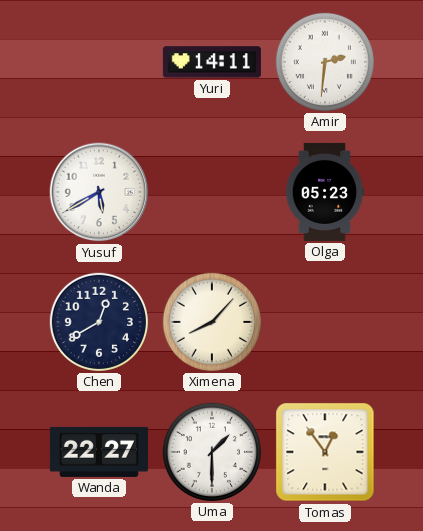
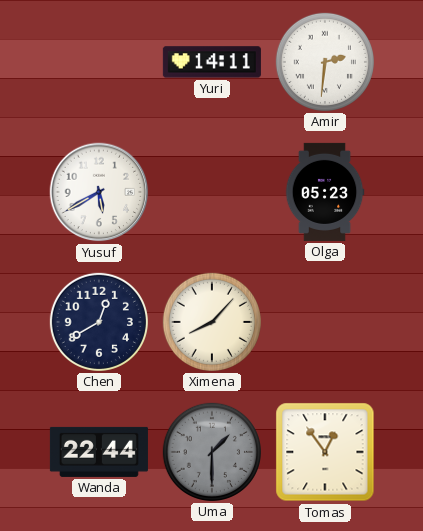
Wanda: 22:27 -> 22:44
Uma dial: white -> grey
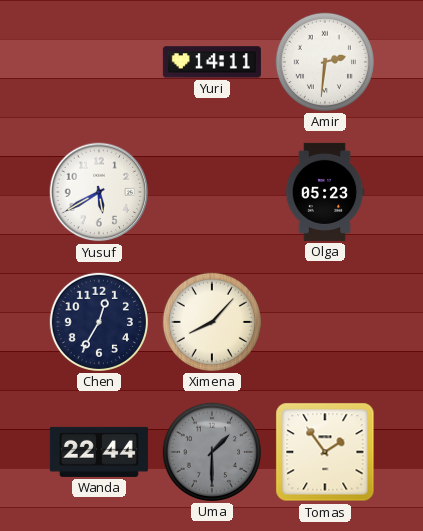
Chen: 12:40 -> 12:35
Tomas: 12:54 -> 1:54
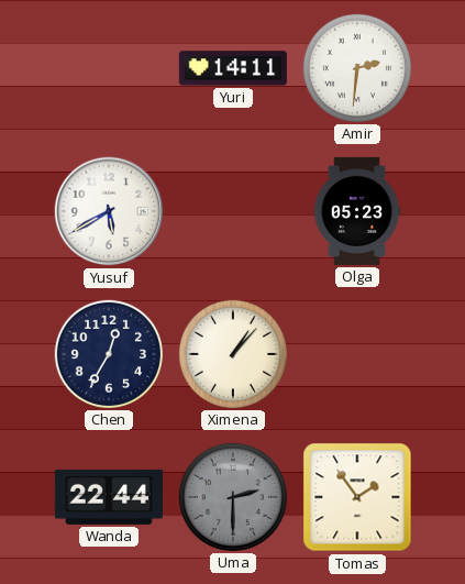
Ximena: 8:07 -> 1:07
Uma: 1:30 -> 2:30
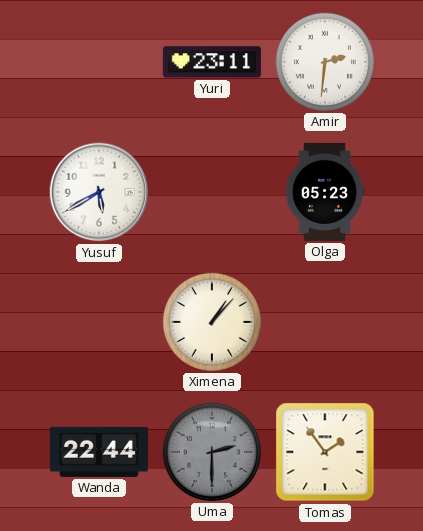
Yuri: 14:11 -> 23:11
Chen: 12:35 -> none
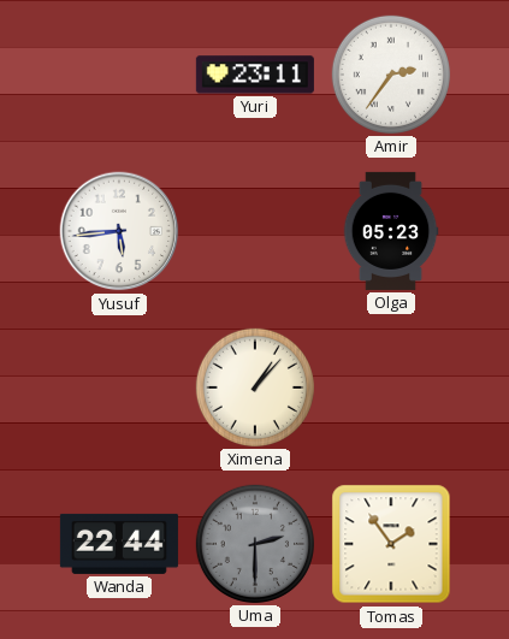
Amir: 2:31 -> 2:36
Yusuf: 5:40 -> 5:44
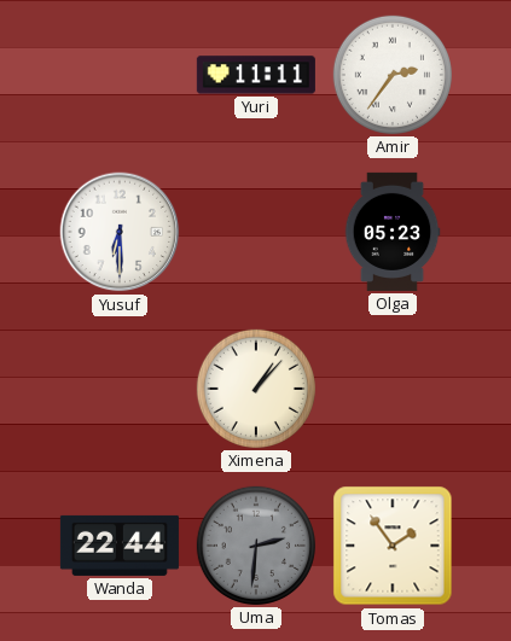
Yuri: 23:11 -> 11:11
Yusuf: 5:44 -> 6:30
Uma: 2:30 -> 2:31
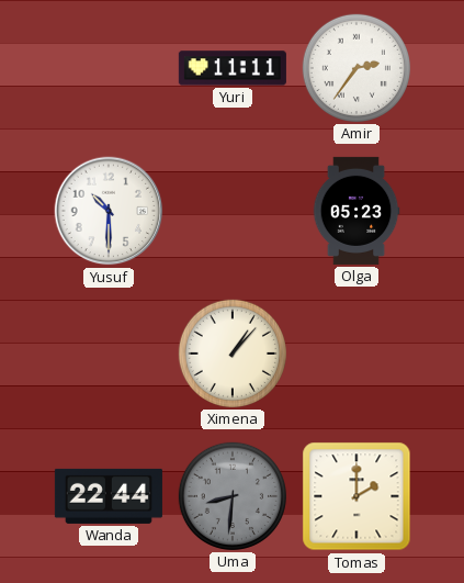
Yusuf: 6:30 -> 10:30
Uma: 2:31 -> 8:31
Tomas: 1:54 -> 2:00
